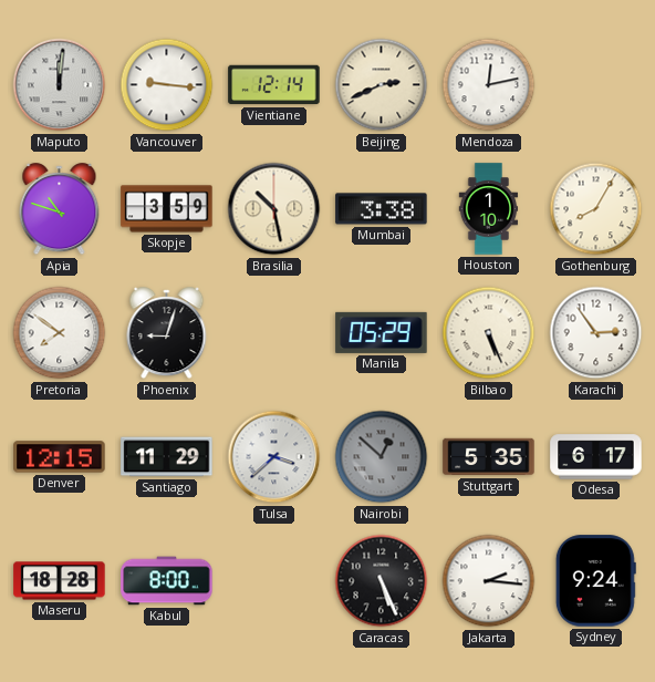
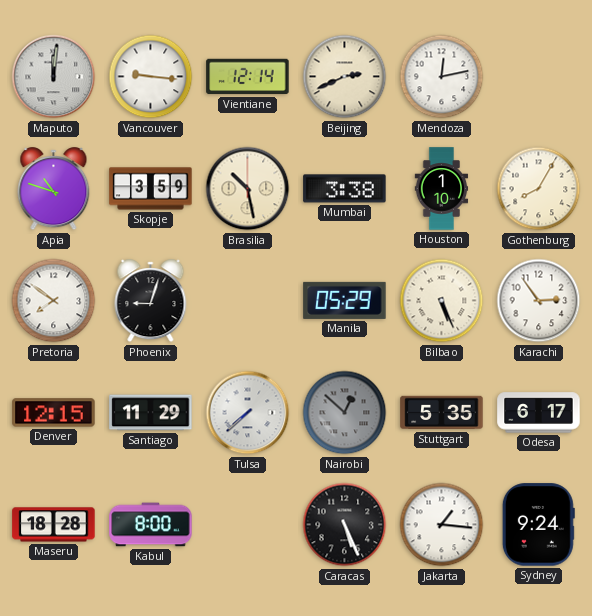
Tulsa: 3:38 -> 7:38
Jakarta: 2:16 -> 1:16
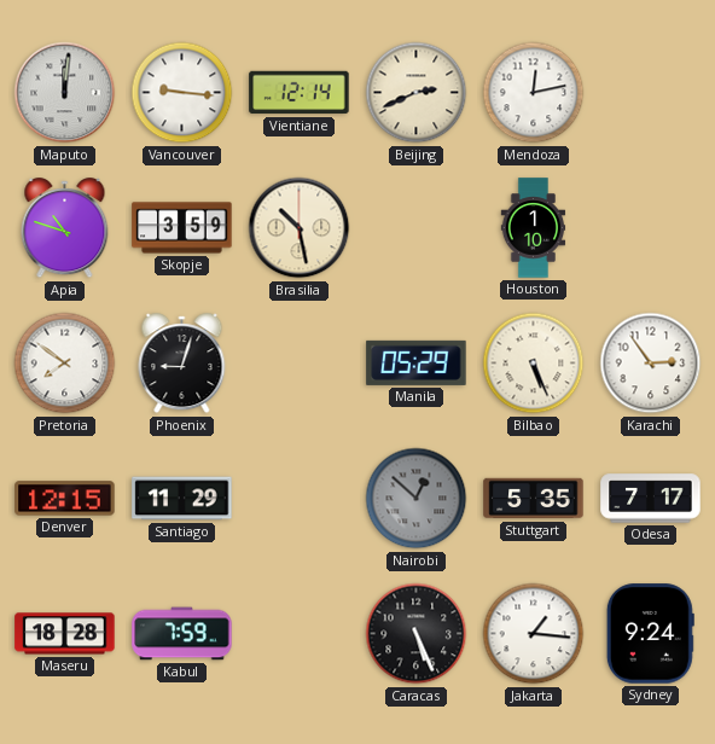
Mumbai: 3:38 -> none
Gothenburg: 8:05 -> none
Tulsa: 7:38 -> none
Odesa: 6:17 -> 7:17
Kabul: 8:00 -> 7:59
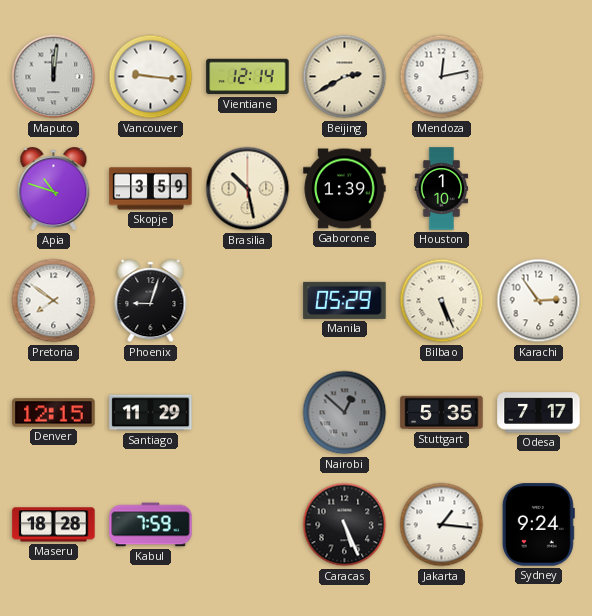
Beijing: 2:41 -> 2:40
Gaborone: none -> 1:39
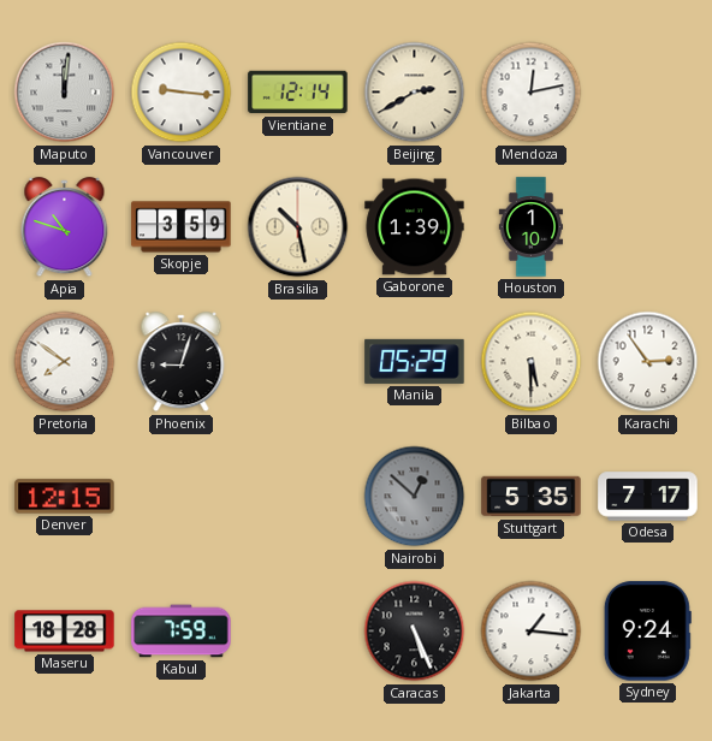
Bilbao: 5:26 -> 5:30
Santiago: 11:29 -> none
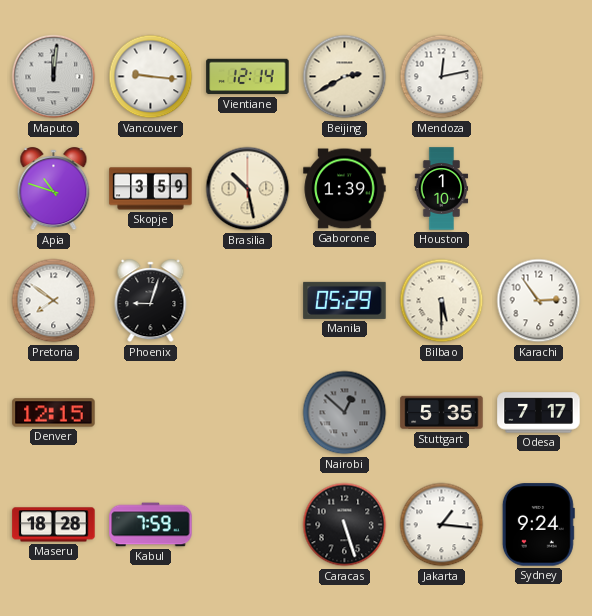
Caracas: 5:26 -> 5:27
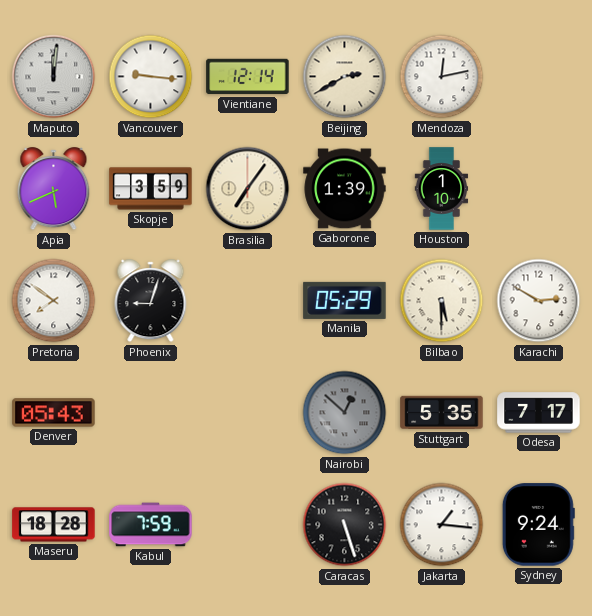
Apia: 10:48 -> 5:41
Brasilia: 10:28 -> 7:06
Karachi: 2:54 -> 2:50
Denver: 12:15 -> 05:43
